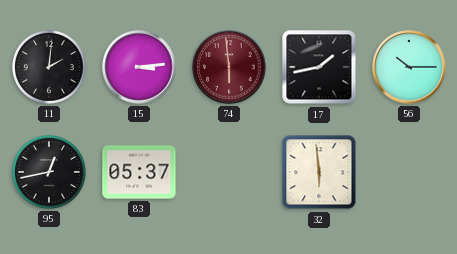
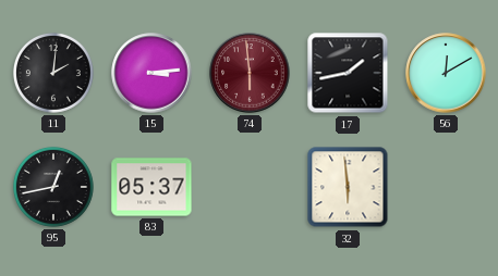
56: 10:15 -> 12:10
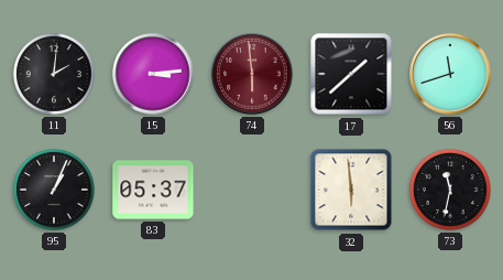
17: 1:43 -> 1:38
56: 12:10 -> 11:42
95: 12:43 -> 1:04
73: none -> 11:32
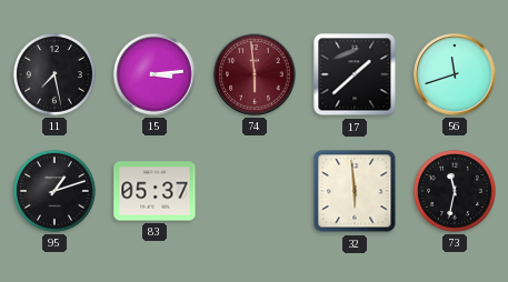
11: 2:01 -> 7:28
95: 1:04 -> 1:12
